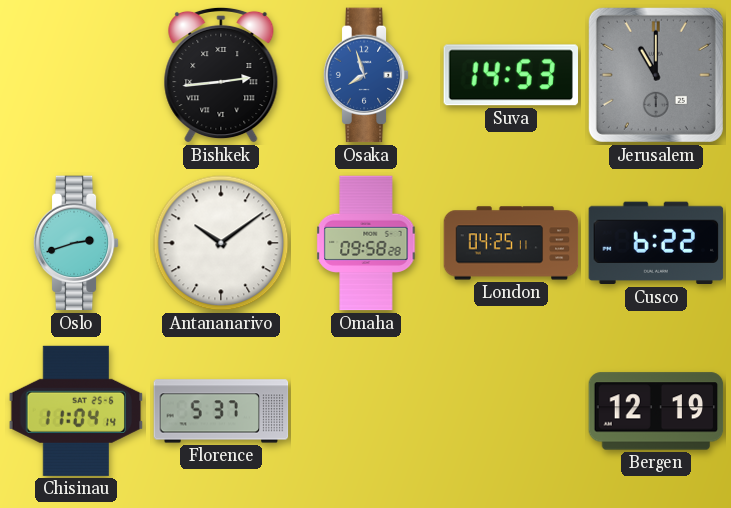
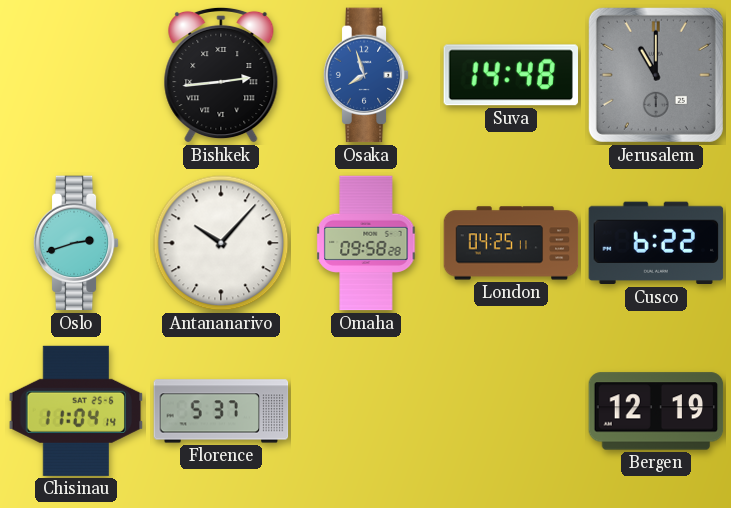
Suva: 14:53 -> 14:48
Antananarivo: 10:09 -> 10:07
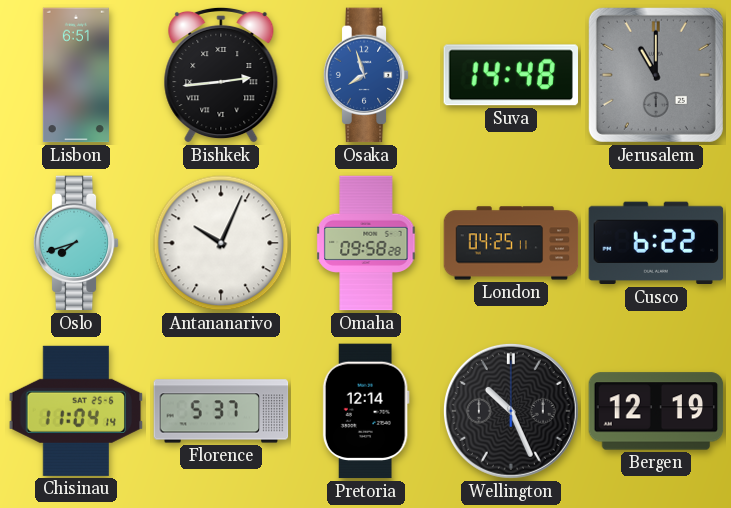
Lisbon: none -> 6:51
Oslo: 2:42 -> 7:42
Antananarivo: 10:07 -> 10:04
Pretoria: none -> 12:14
Wellington: none -> 10:26
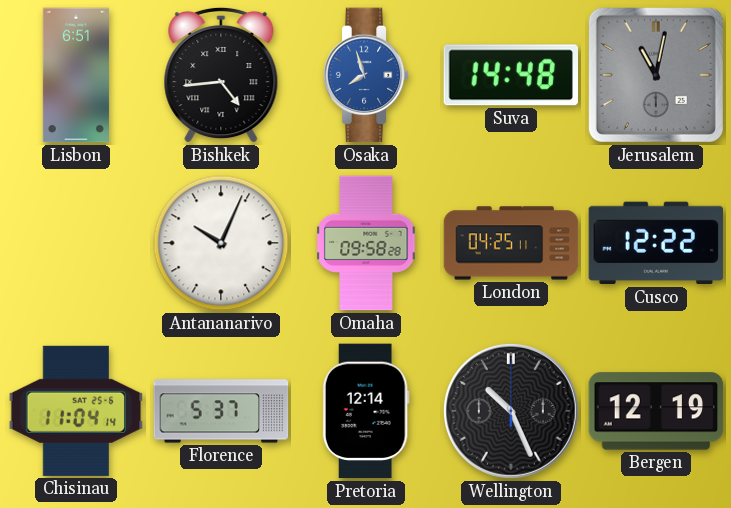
Bishkek: 2:44 -> 4:44
Jerusalem: 11:00 -> 11:02
Oslo: 7:42 -> none
Cusco: 6:22 -> 12:22
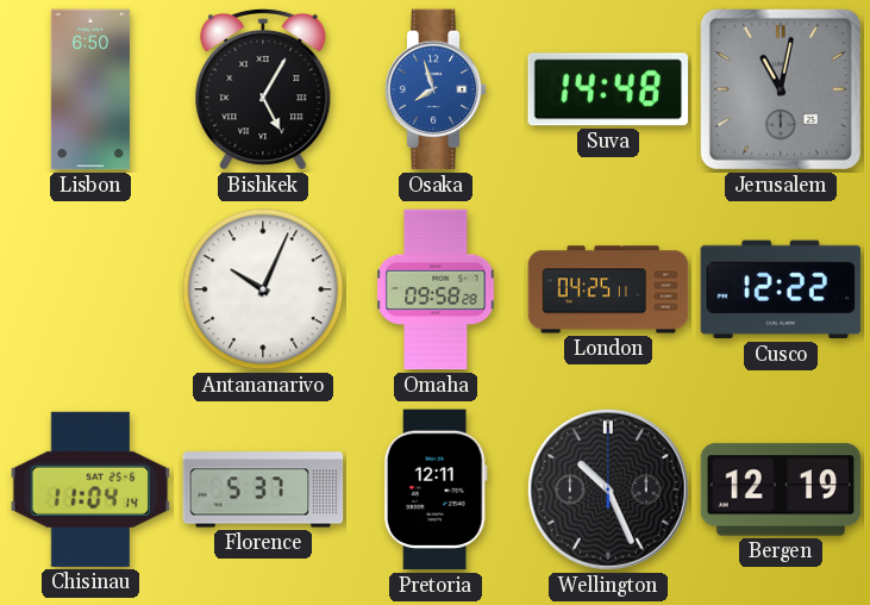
Lisbon: 6:51 -> 6:50
Bishkek: 4:44 -> 5:05
Pretoria: 12:14 -> 12:11
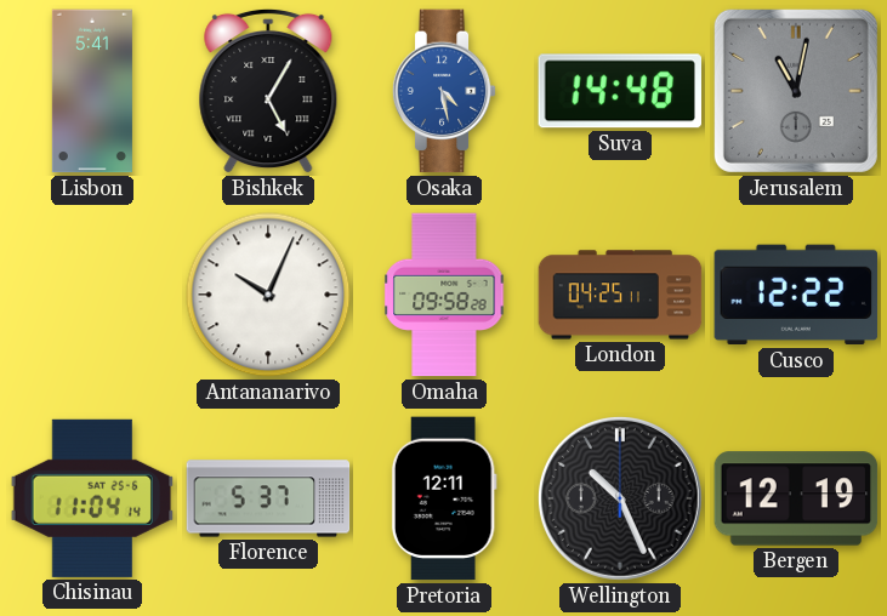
Lisbon: 6:50 -> 5:41
Osaka: 7:57 -> 4:28
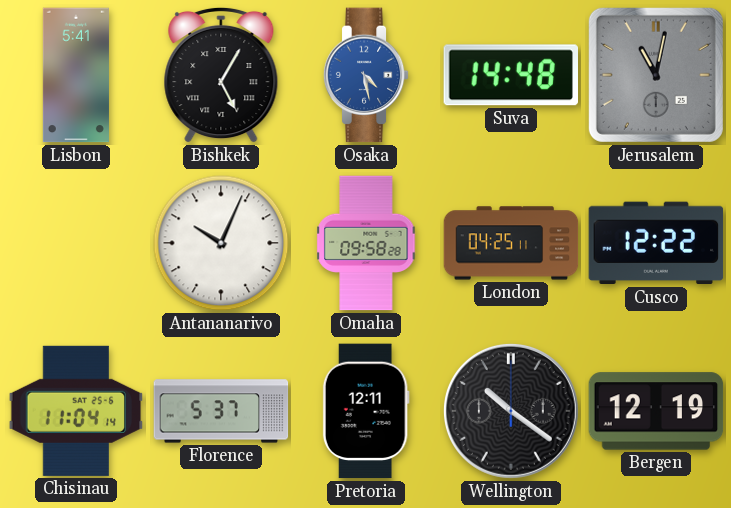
Wellington: 10:26 -> 10:21
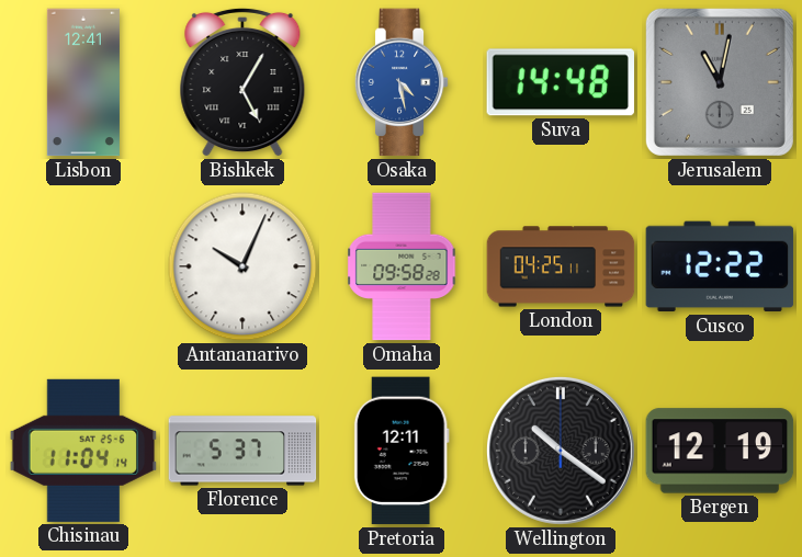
Lisbon: 5:41 -> 12:41
